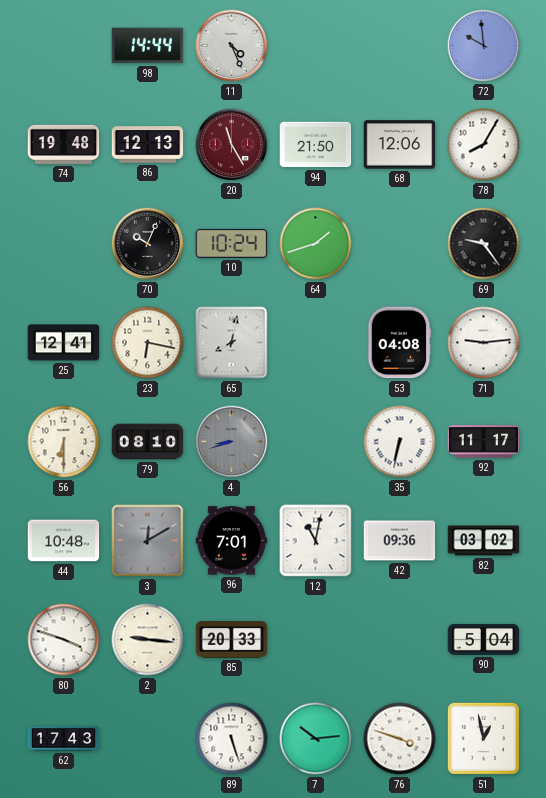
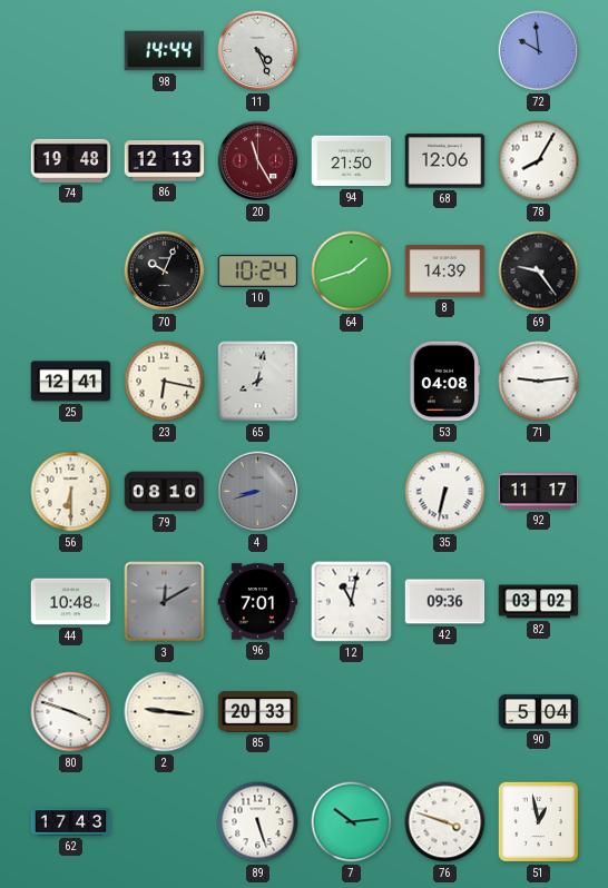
8: none -> 14:39
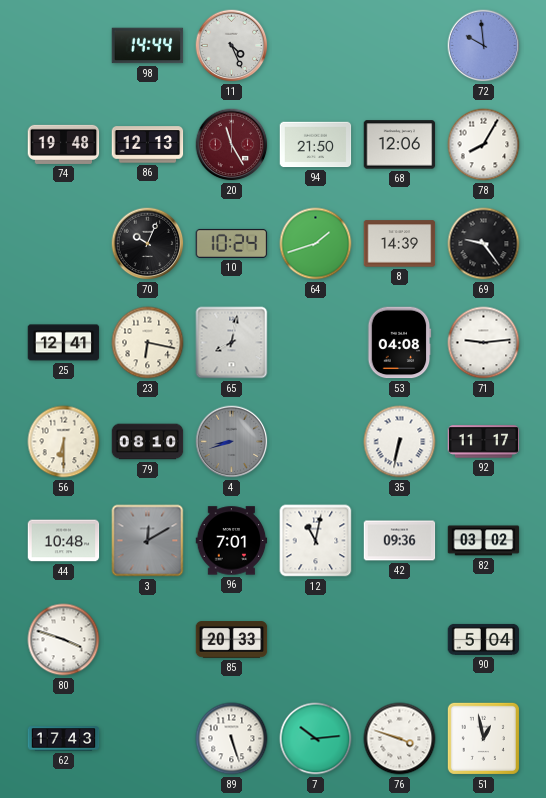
2: 9:16 -> none
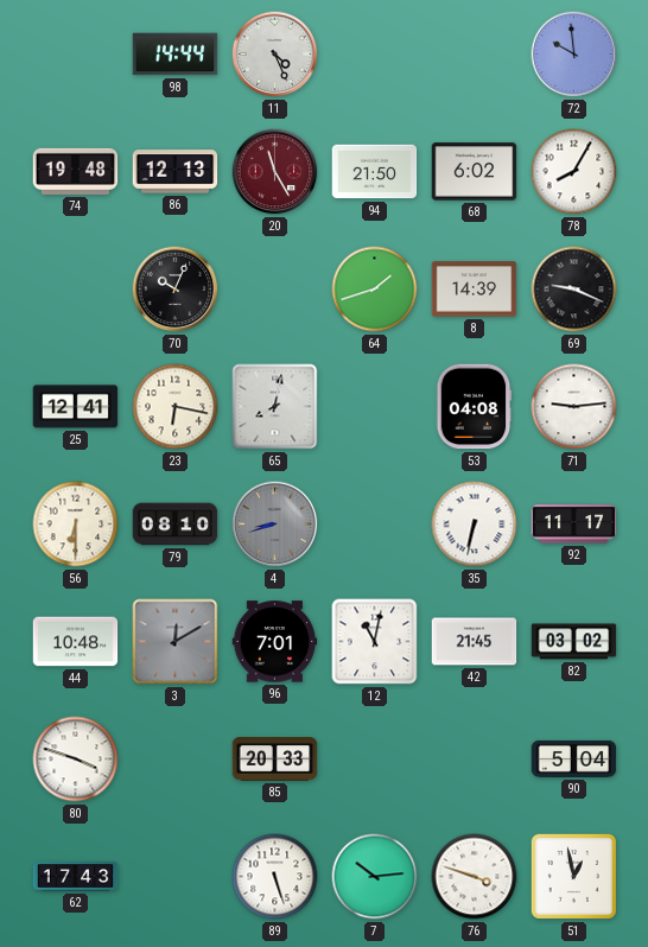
68: 12:06 -> 6:02
10: 10:24 -> none
69: 9:24 -> 9:19
42: 09:36 -> 21:45
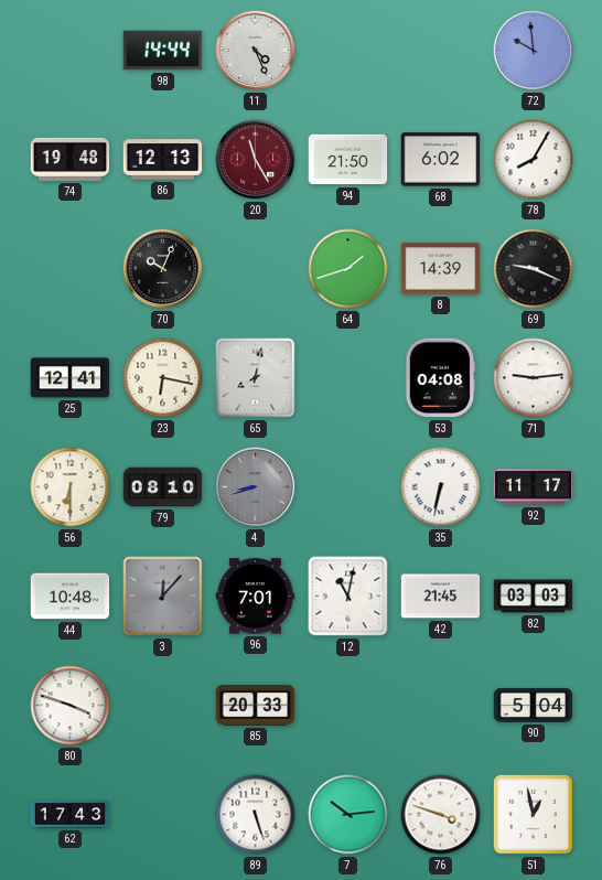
3: 12:10 -> 12:07
82: 03:02 -> 03:03
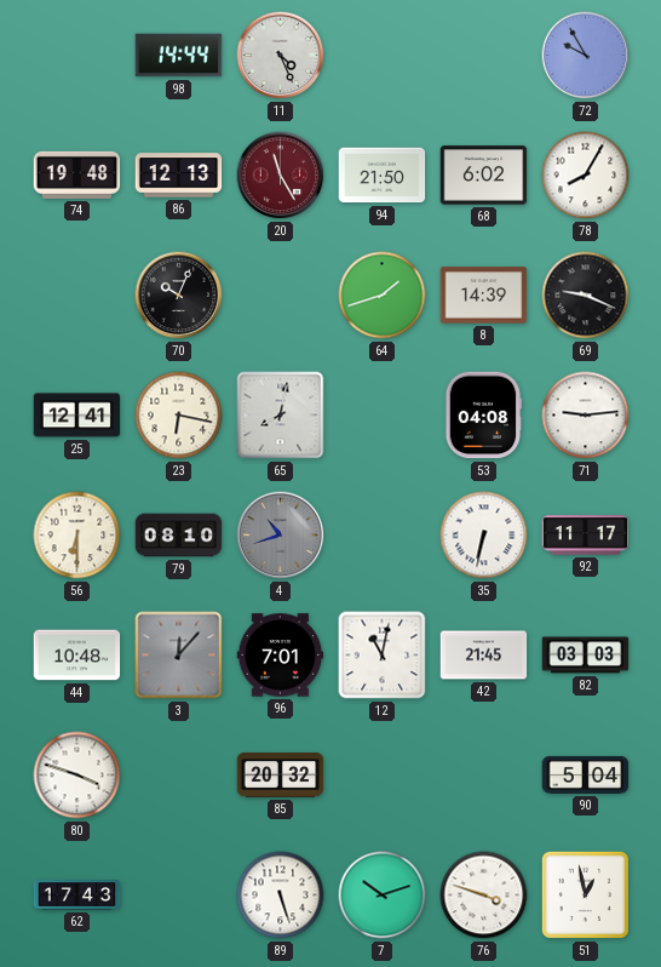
72: 9:59 -> 9:55
4: 8:42 -> 10:42
85: 20:33 -> 20:32
7: 10:14 -> 10:12
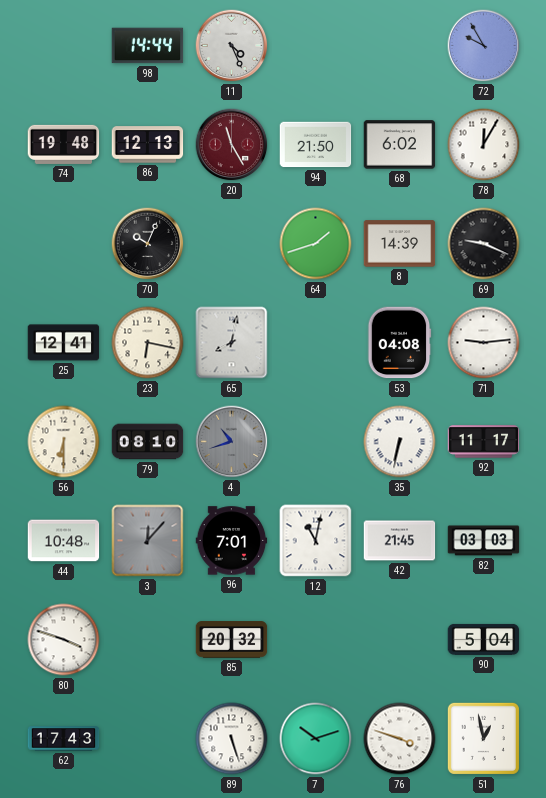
78: 8:05 -> 12:05
